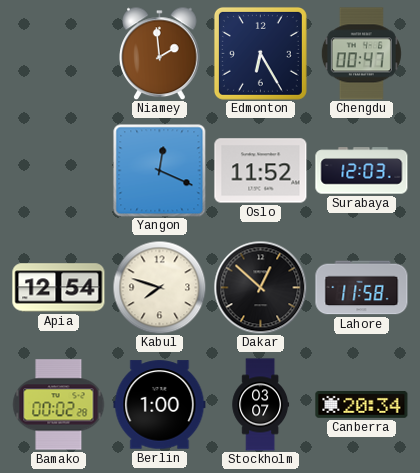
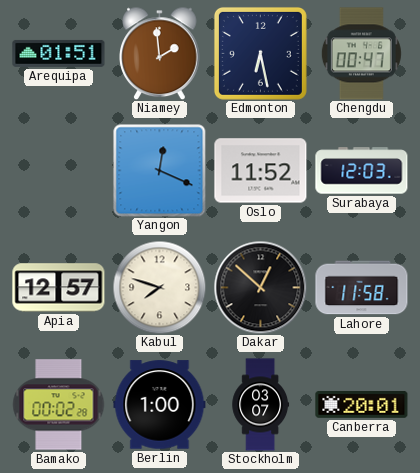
Arequipa: none -> 01:51
Edmonton: 6:25 -> 6:28
Apia: 12:54 -> 12:57
Canberra: 20:34 -> 20:01
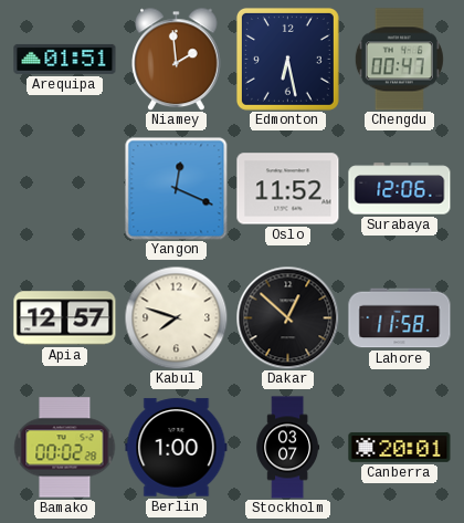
Surabaya: 12:03 -> 12:06
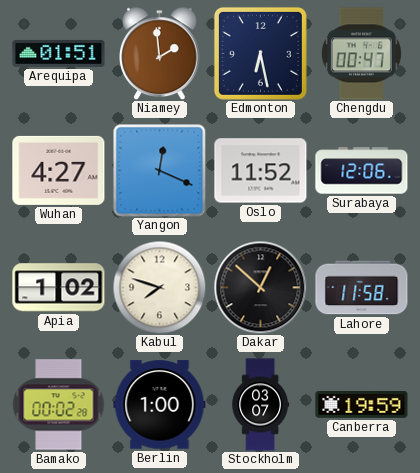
Wuhan: none -> 4:27
Apia: 12:57 -> 1:02
Canberra: 20:01 -> 19:59
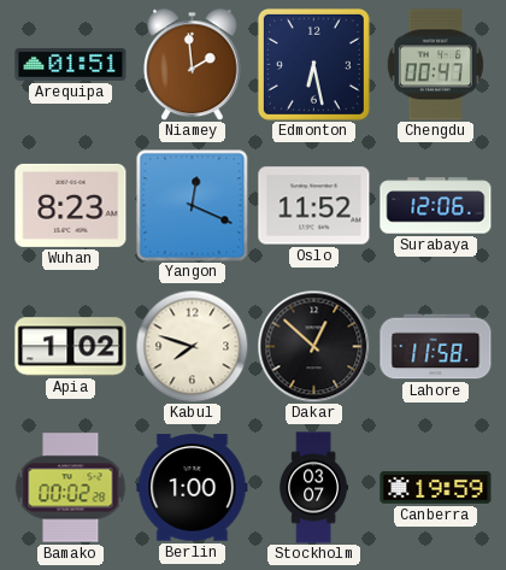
Wuhan: 4:27 -> 8:23
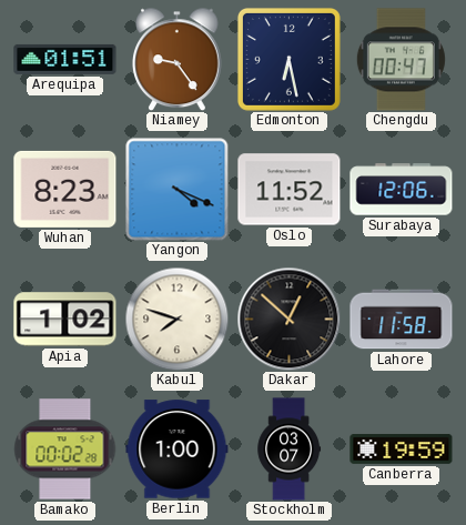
Niamey: 1:59 -> 9:24
Yangon: 12:19 -> 4:19
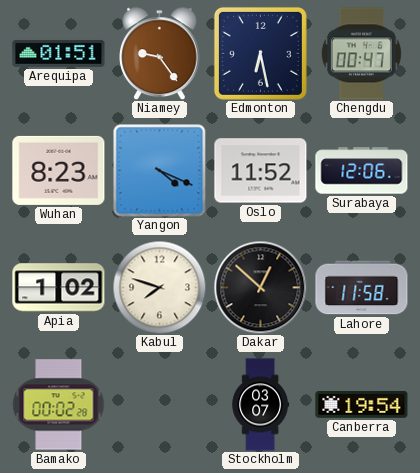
Berlin: 1:00 -> none
Canberra: 19:59 -> 19:54
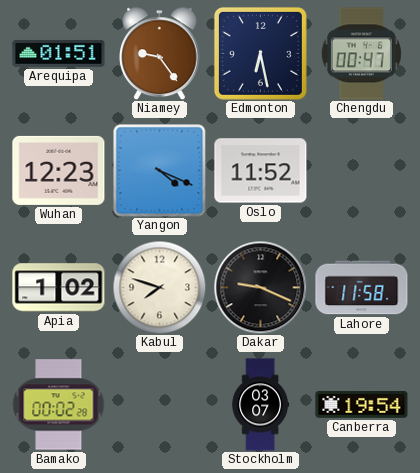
Wuhan: 8:23 -> 12:23
Surabaya: 12:06 -> none
Dakar: 12:52 -> 9:19
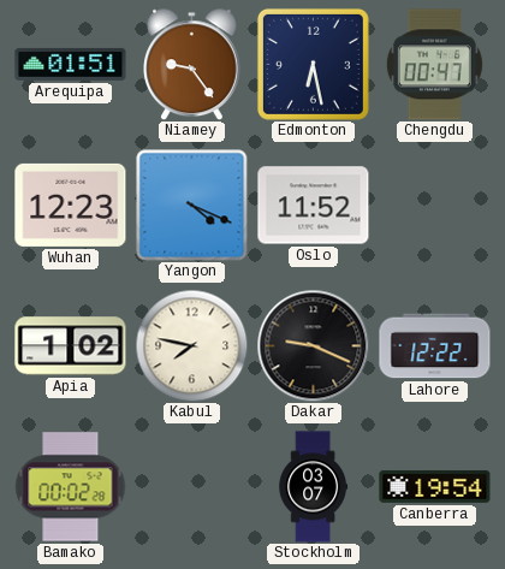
Kabul: 7:48 -> 7:47
Lahore: 11:58 -> 12:22
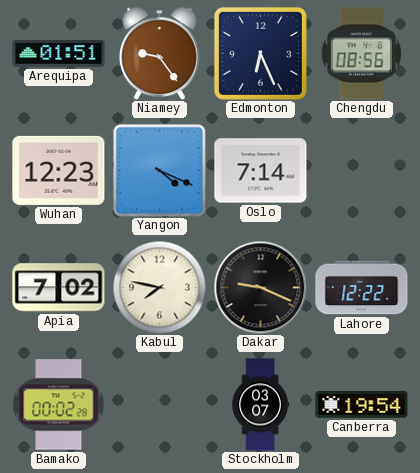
Edmonton: 6:28 -> 6:26
Chengdu: 00:47 -> 08:56
Oslo: 11:52 -> 7:14
Apia: 1:02 -> 7:02
